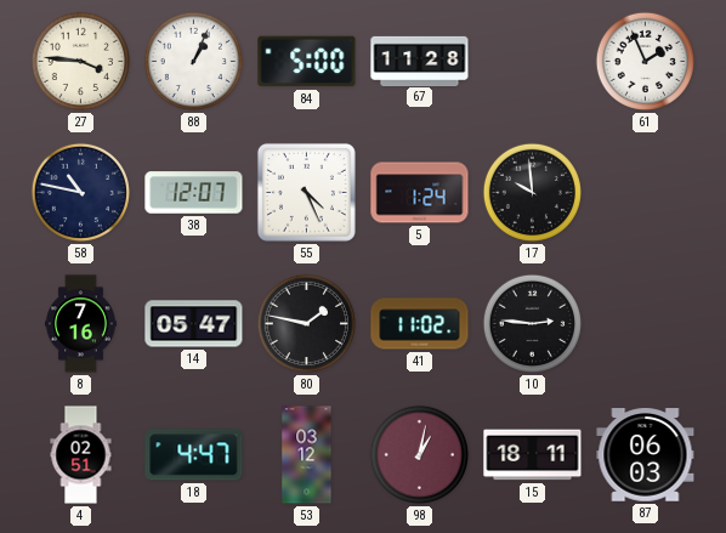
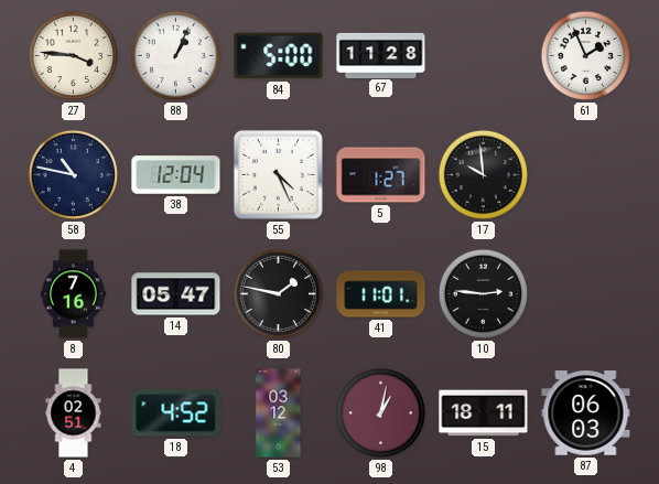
38: 12:07 -> 12:04
5: 1:24 -> 1:27
41: 11:02 -> 11:01
18: 4:47 -> 4:52
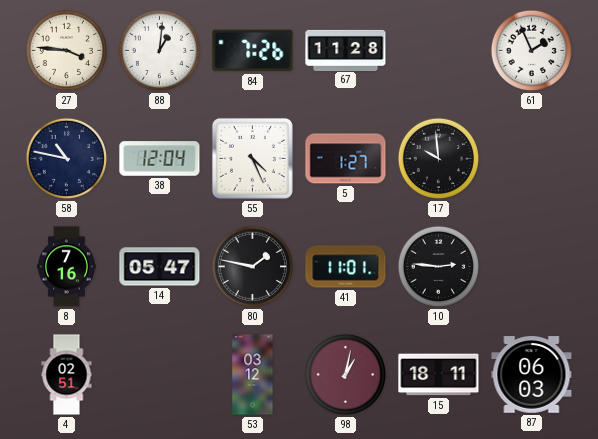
88: 1:04 -> 1:01
84: 5:00 -> 7:26
18: 4:52 -> none
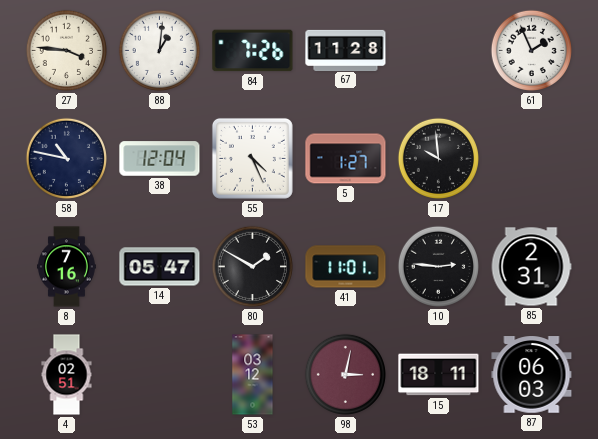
80: 1:47 -> 1:50
85: none -> 2:31
98: 1:02 -> 3:02
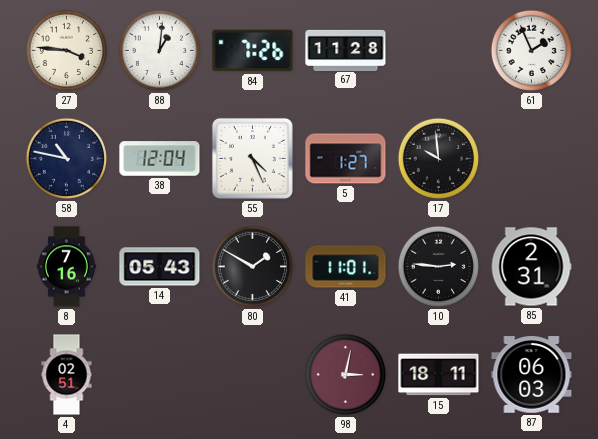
14: 05:47 -> 05:43
53: 03:12 -> none
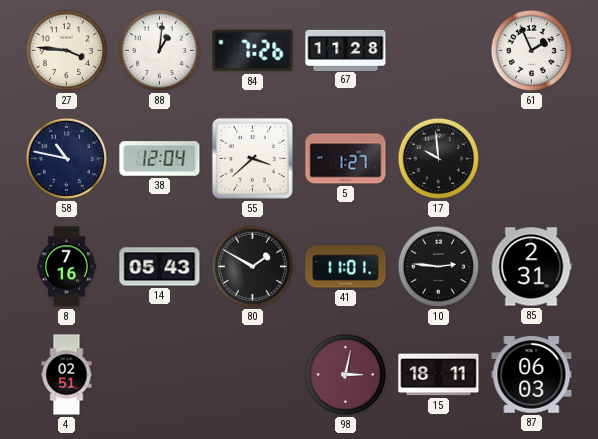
55: 4:26 -> 3:38
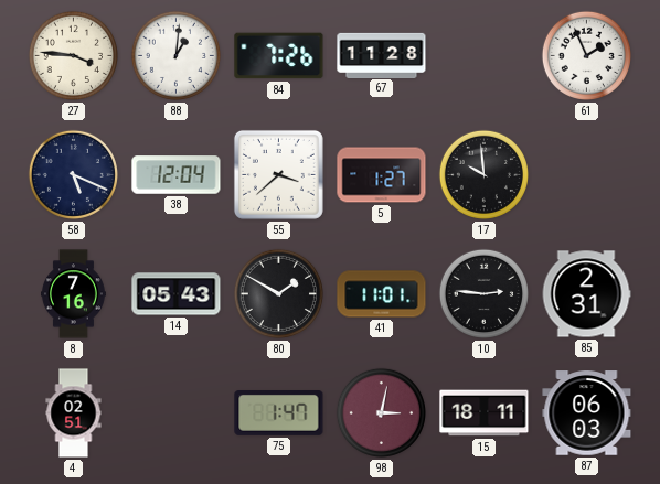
58: 10:47 -> 5:19
75: none -> 1:47
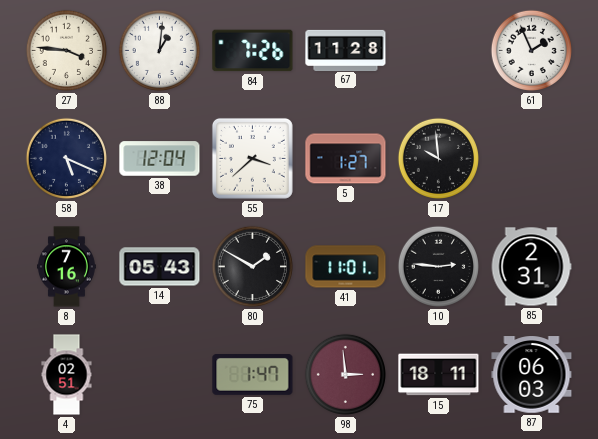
98: 3:02 -> 2:59
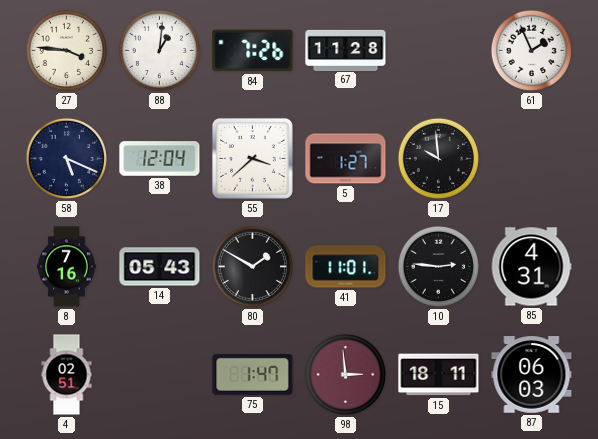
85: 2:31 -> 4:31
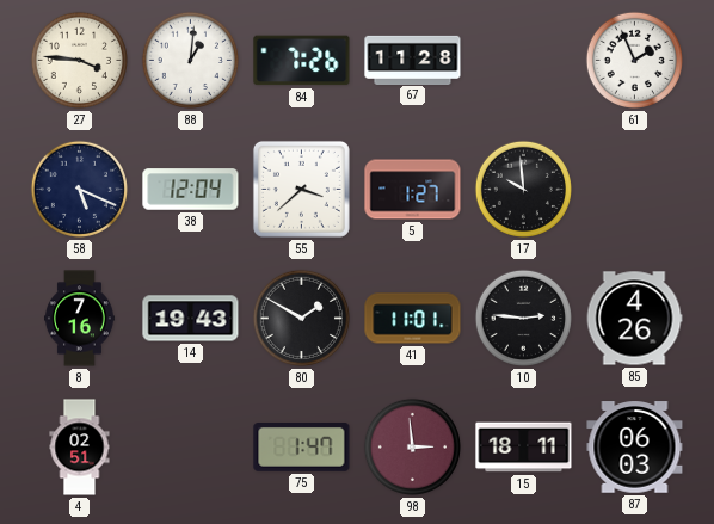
14: 05:43 -> 19:43
85: 4:31 -> 4:26
